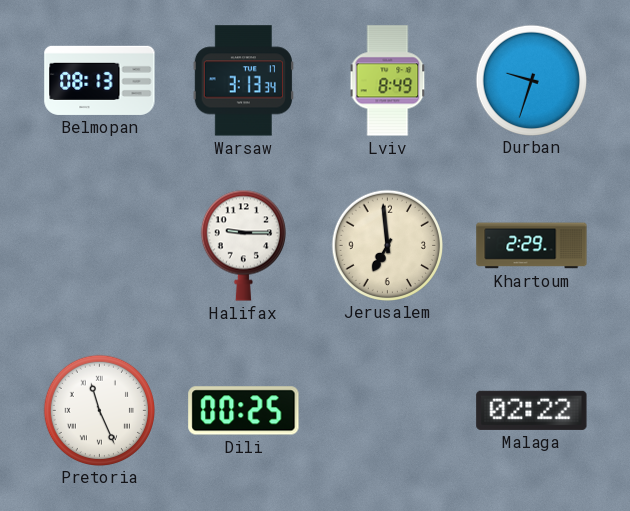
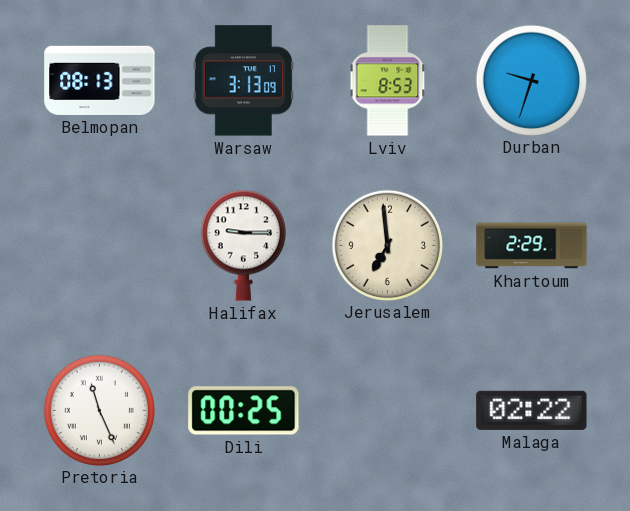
Warsaw: 3:13:34 -> 3:13:09
Lviv: 8:49 -> 8:53
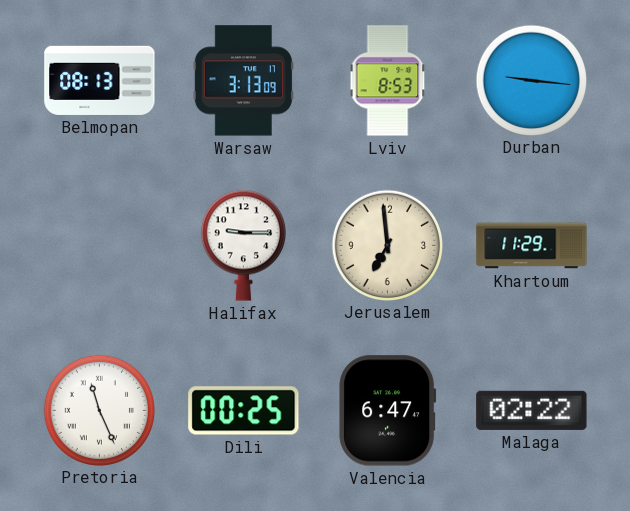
Durban: 9:33 -> 9:16
Khartoum: 2:29 -> 11:29
Valencia: none -> 6:47
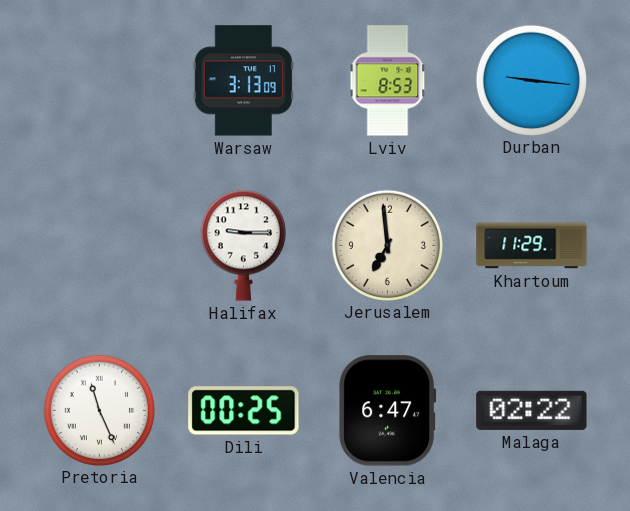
Belmopan: 08:13 -> none
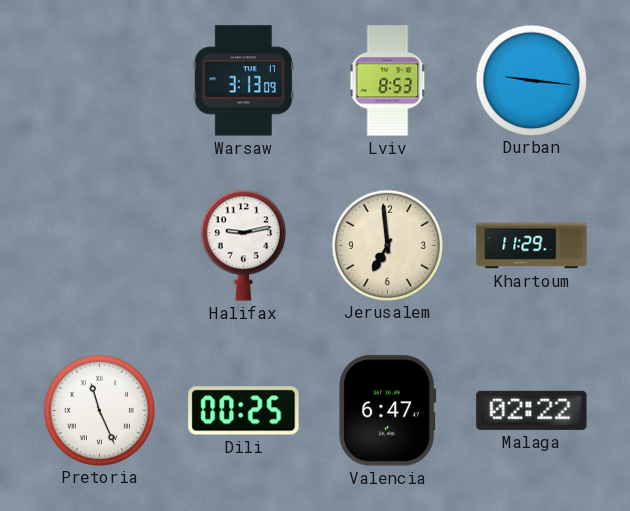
Halifax: 9:15 -> 9:13
